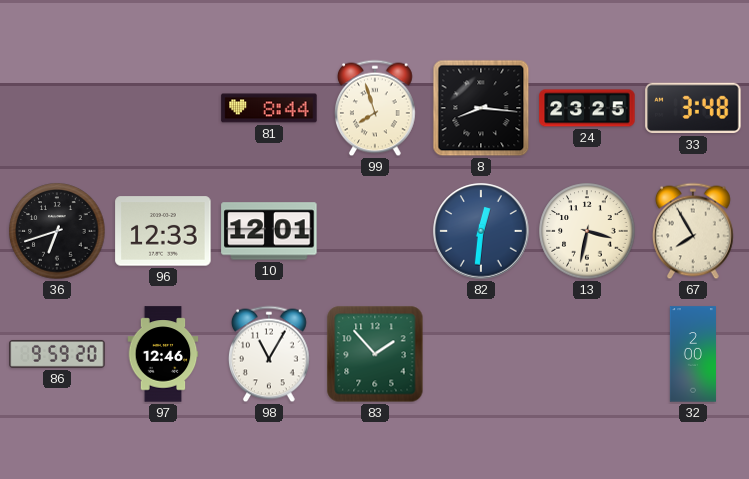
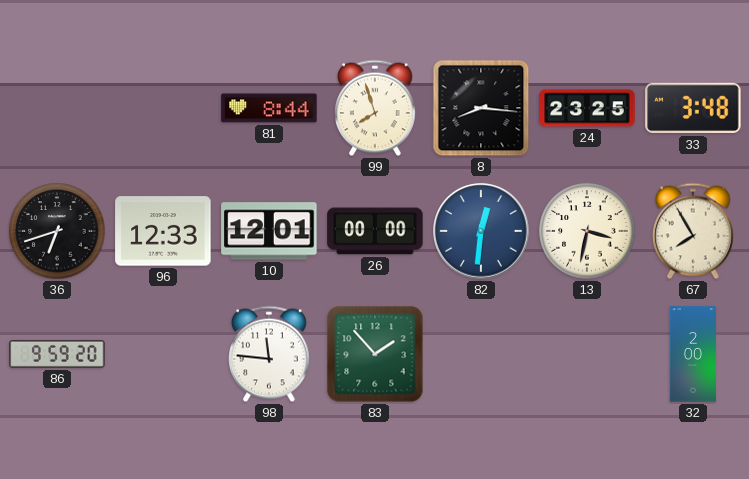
26: none -> 00:00
97: 12:46 -> none
98: 11:05 -> 11:46
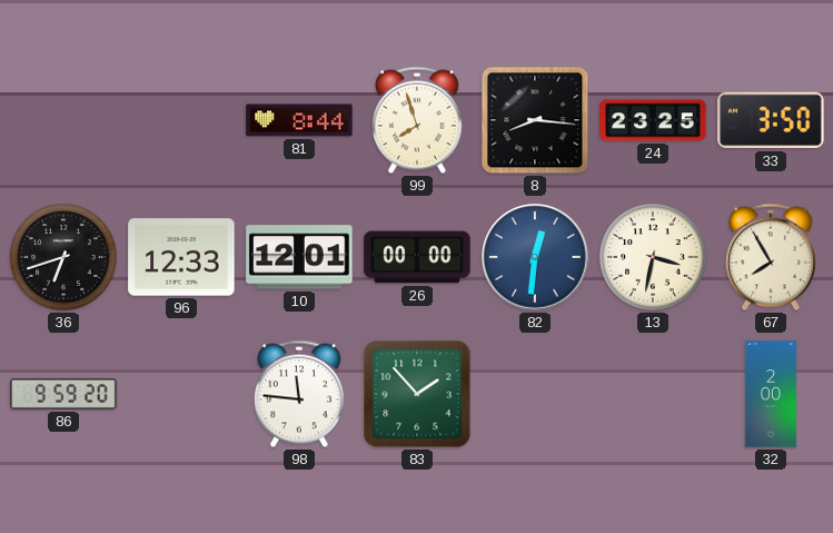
33: 3:48 -> 3:50
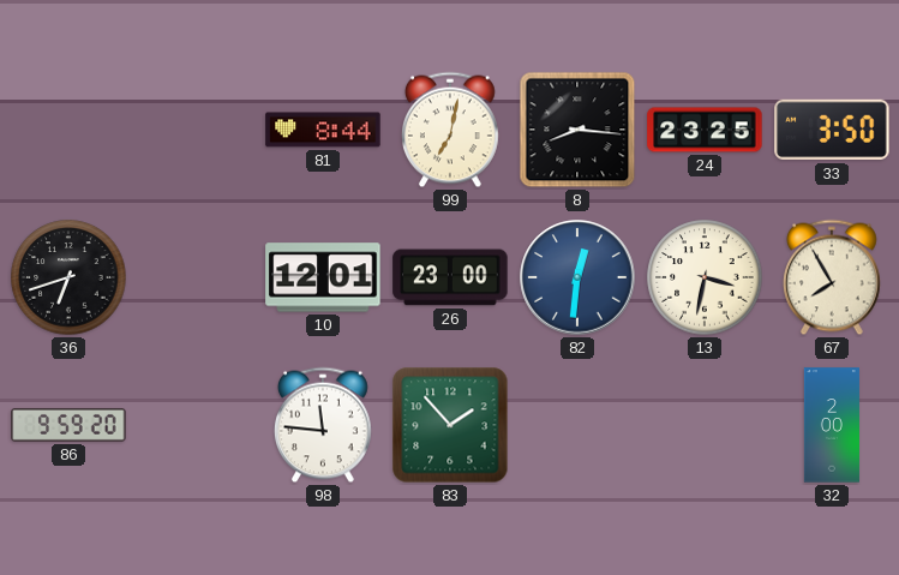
99: 7:57 -> 7:02
96: 12:33 -> none
26: 00:00 -> 23:00
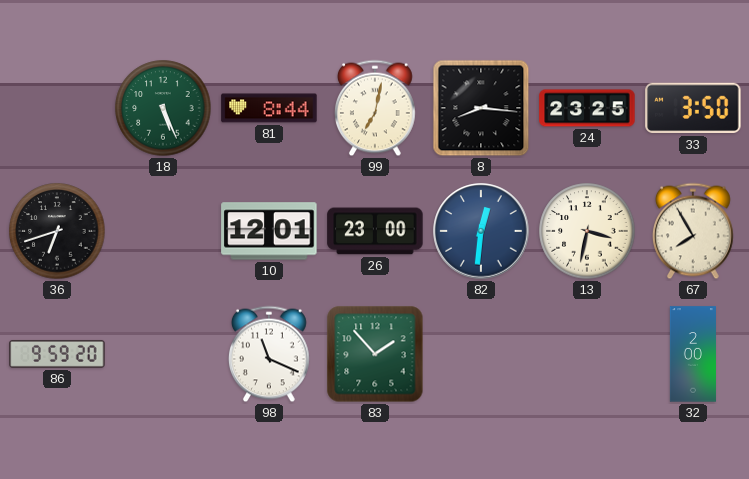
18: none -> 5:26
98: 11:46 -> 11:19
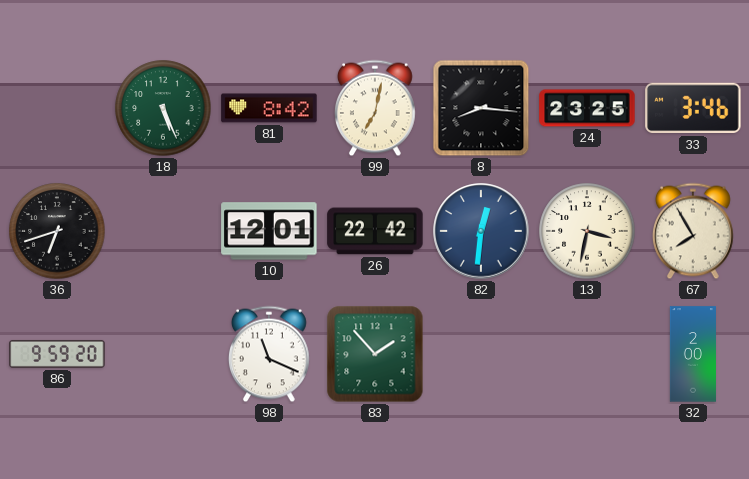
81: 8:44 -> 8:42
33: 3:50 -> 3:46
26: 23:00 -> 22:42
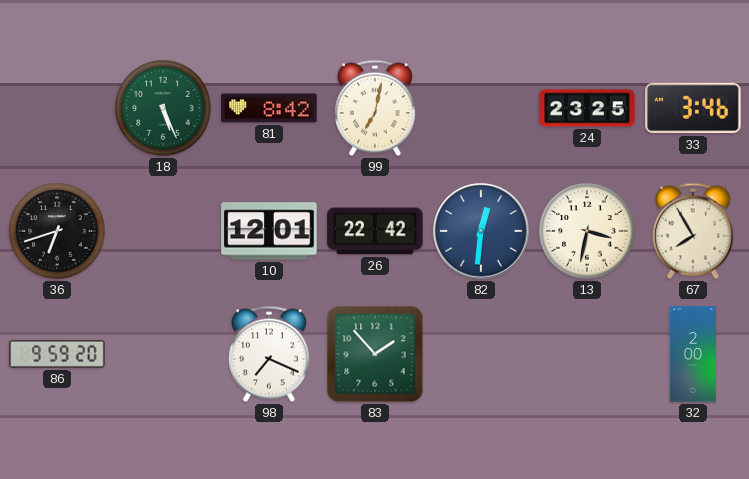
8: 8:16 -> none
98: 11:19 -> 7:19
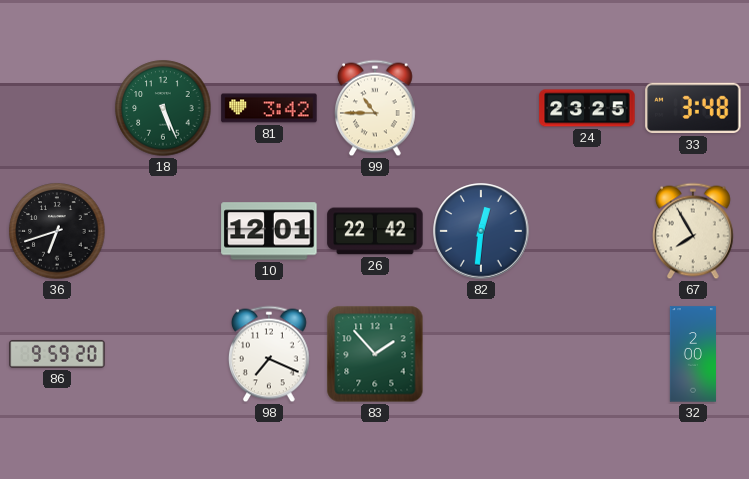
81: 8:42 -> 3:42
99: 7:02 -> 10:45
33: 3:46 -> 3:48
13: 3:32 -> none
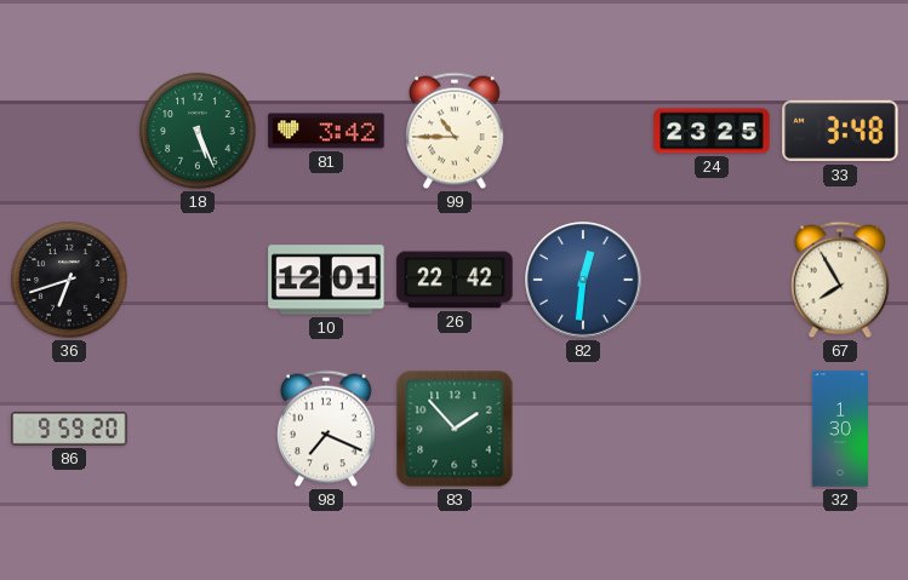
32: 2:00 -> 1:30
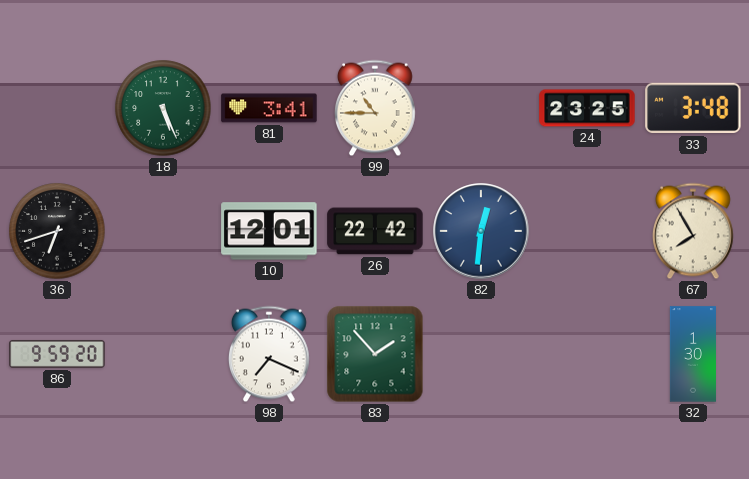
81: 3:42 -> 3:41
